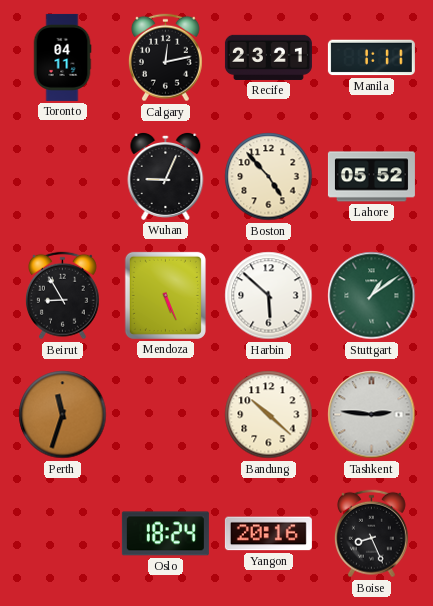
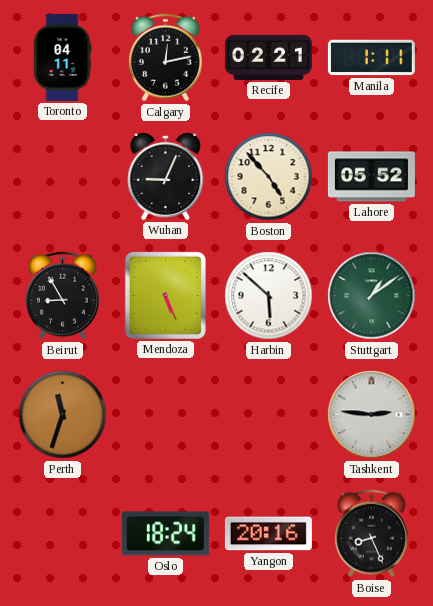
Recife: 23:21 -> 02:21
Bandung: 10:22 -> none
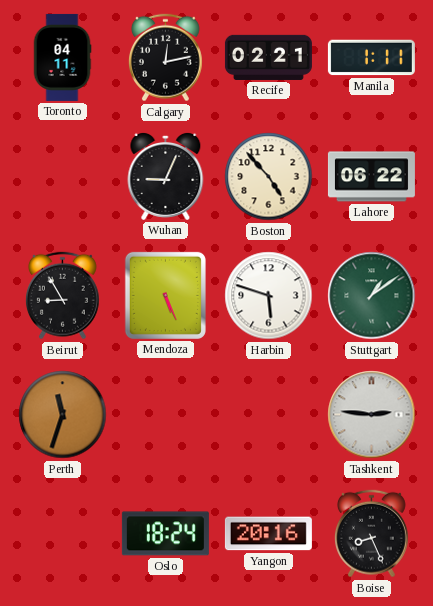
Lahore: 05:52 -> 06:22
Harbin: 5:52 -> 5:48
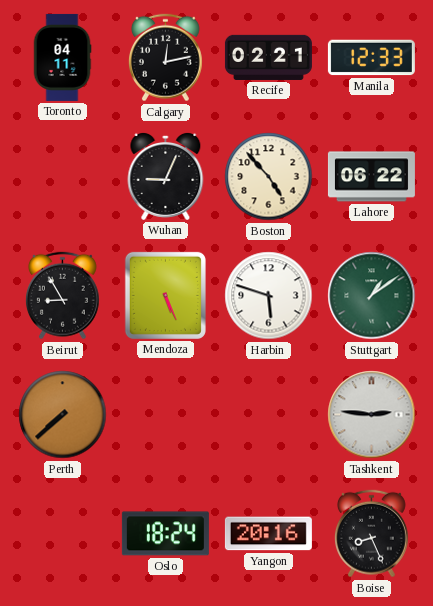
Manila: 1:11 -> 12:33
Perth: 11:33 -> 7:38
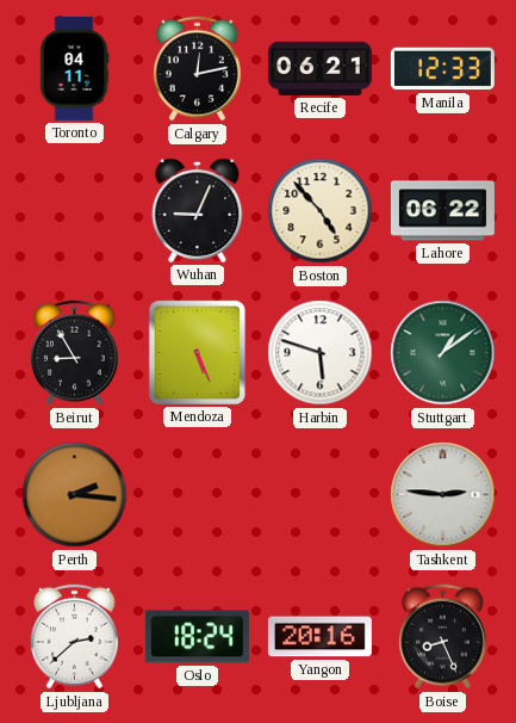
Recife: 02:21 -> 06:21
Perth: 7:38 -> 2:16
Ljubljana: none -> 2:38
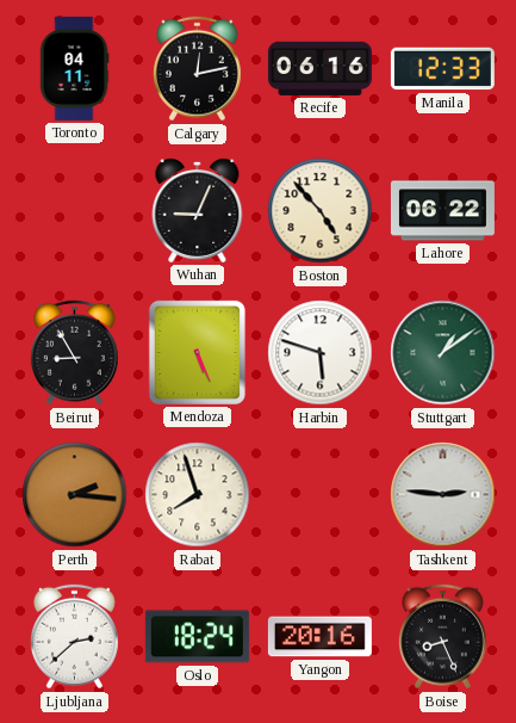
Recife: 06:21 -> 06:16
Rabat: none -> 7:57
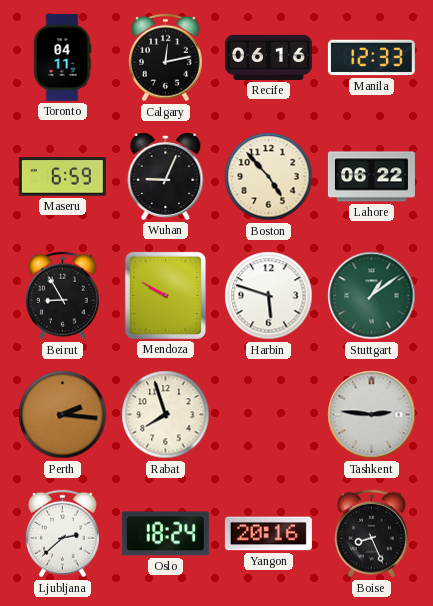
Maseru: none -> 6:59
Mendoza: 5:26 -> 9:50
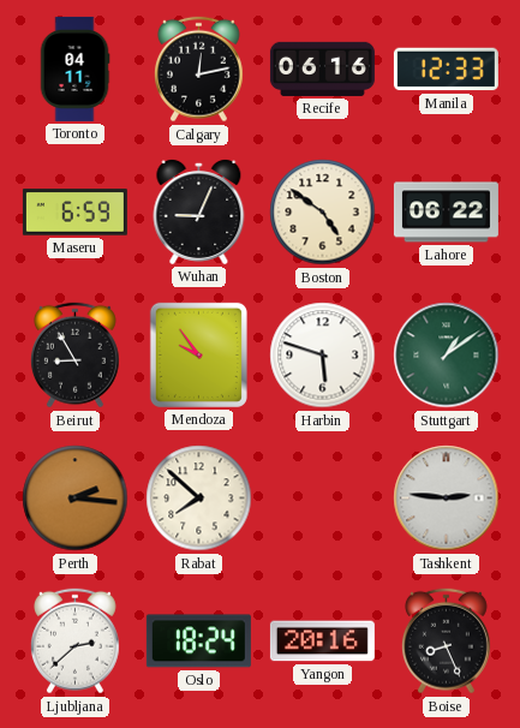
Boston: 4:53 -> 4:51
Mendoza: 9:50 -> 9:54
Rabat: 7:57 -> 7:52
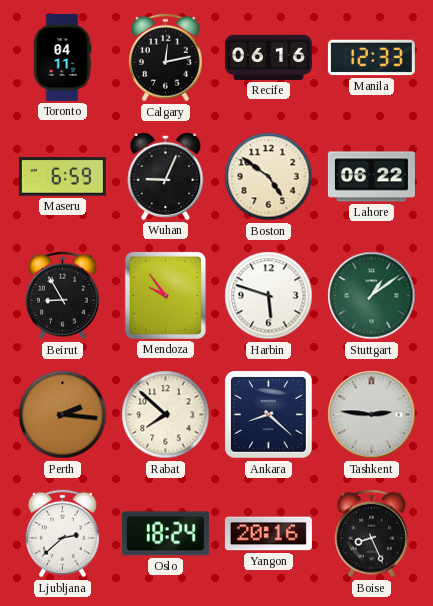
Ankara: none -> 8:22
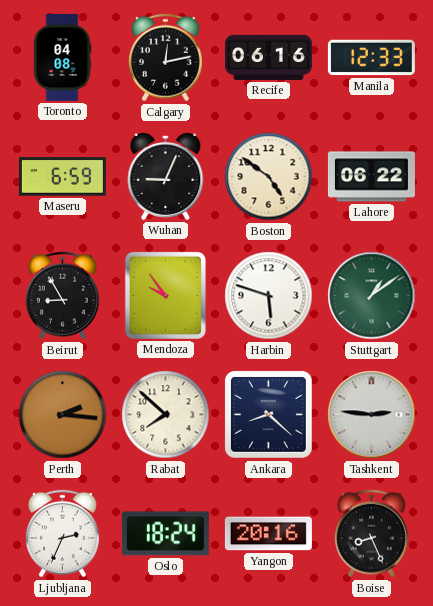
Toronto: 04:11 -> 04:08
Ljubljana: 2:38 -> 2:34
